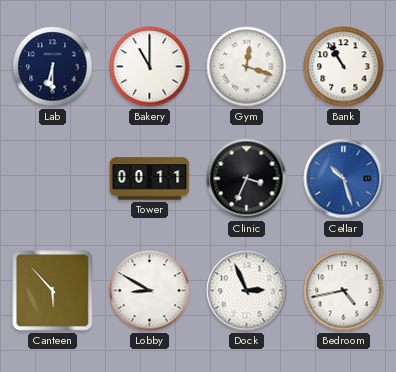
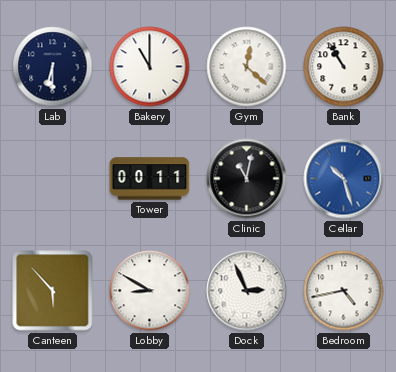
Gym: 12:18 -> 12:22
Clinic: 3:34 -> 11:02
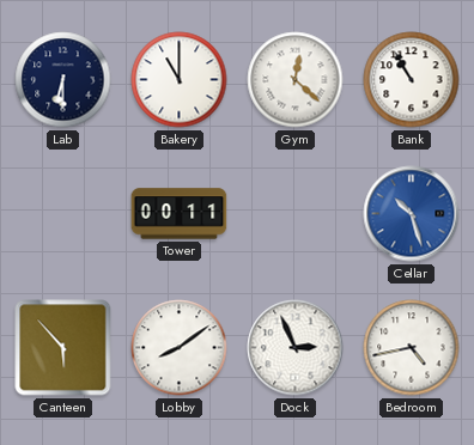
Clinic: 11:02 -> none
Lobby: 8:50 -> 8:09
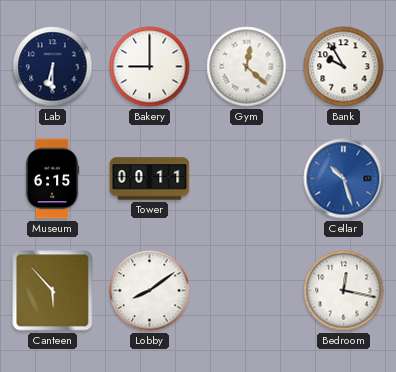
Bakery: 11:00 -> 9:00
Bank: 10:55 -> 9:55
Museum: none -> 6:15
Dock: 2:56 -> none
Bedroom: 4:43 -> 12:17
